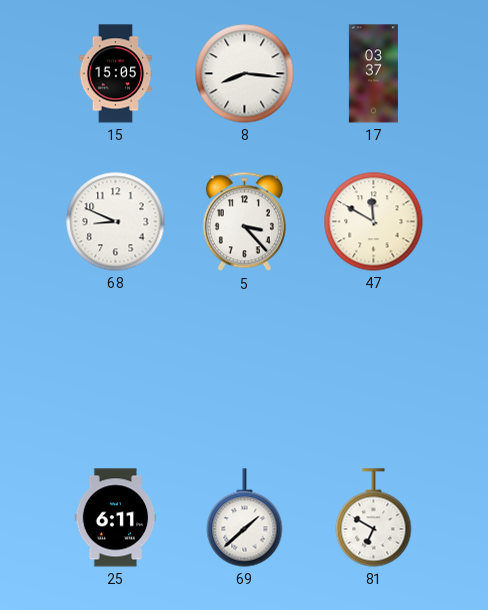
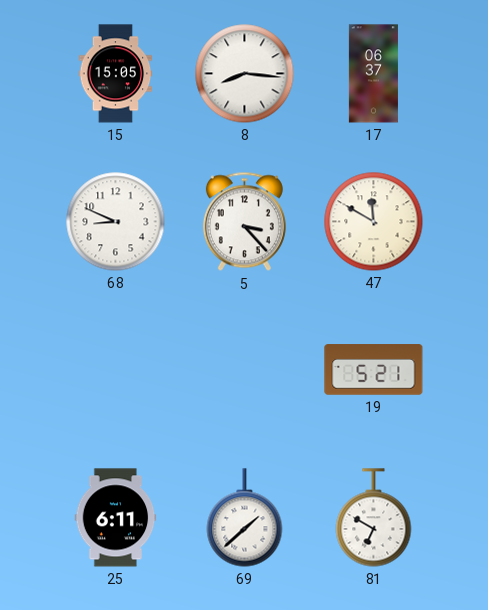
17: 03:37 -> 06:37
19: none -> 5:21
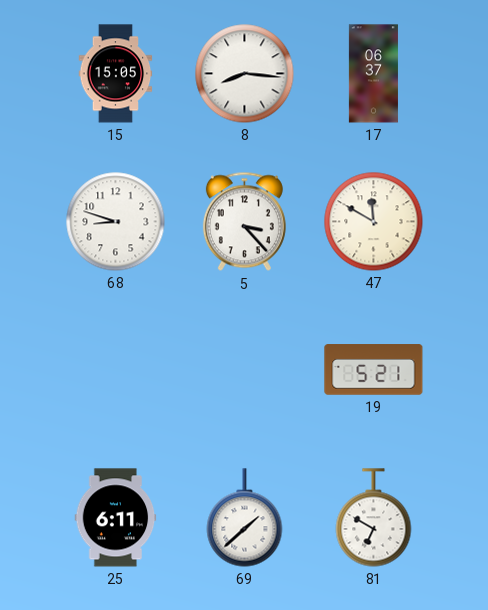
68: 8:49 -> 8:48
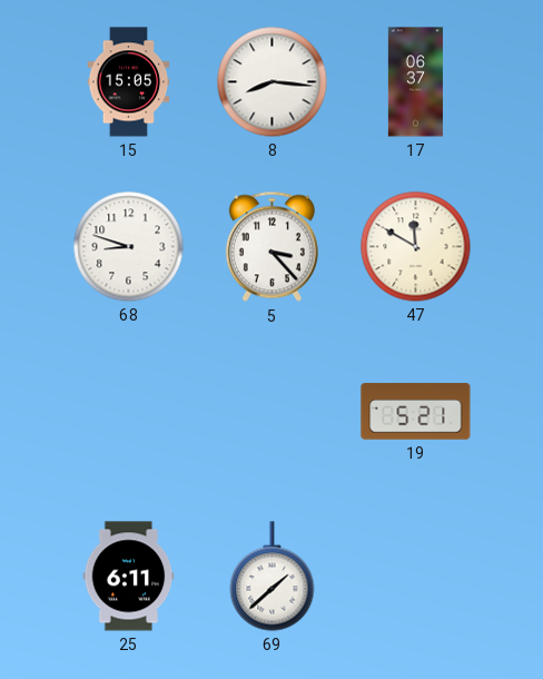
81: 6:50 -> none
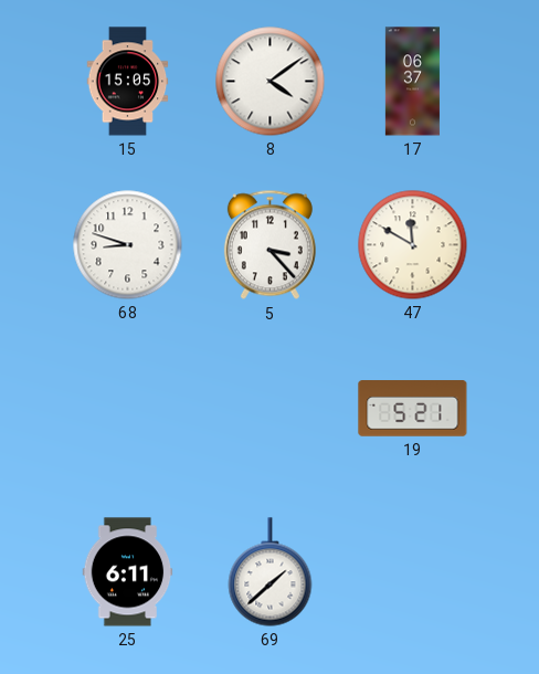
8: 8:16 -> 4:09
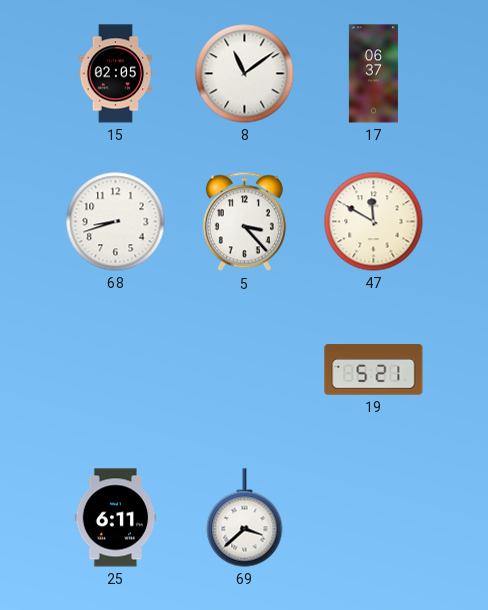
15: 15:05 -> 02:05
8: 4:09 -> 11:09
68: 8:48 -> 8:42
69: 1:38 -> 3:38
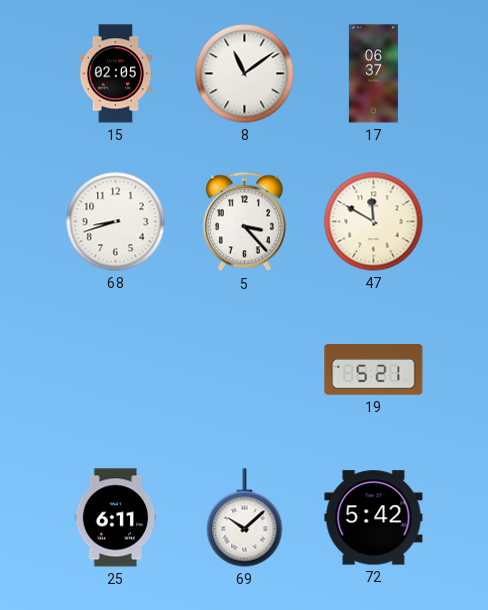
69: 3:38 -> 10:08
72: none -> 5:42
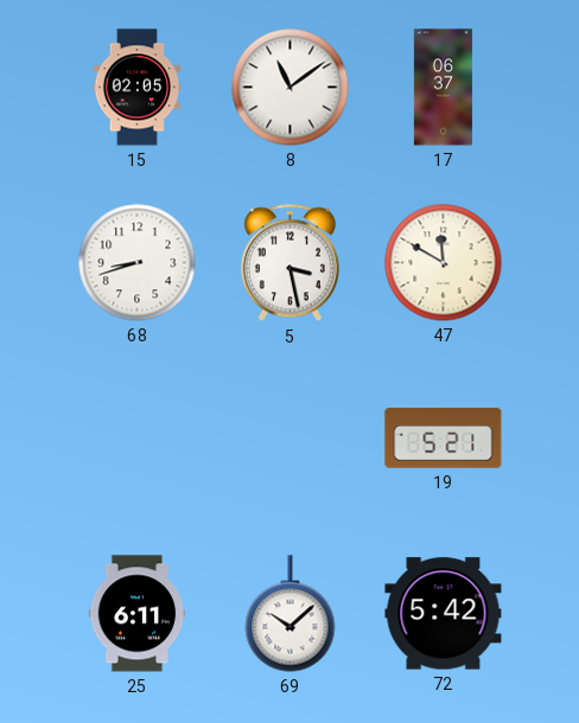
5: 3:23 -> 3:28
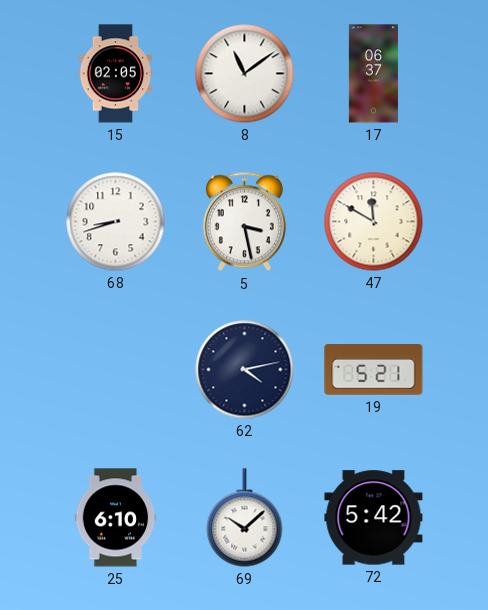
62: none -> 4:13
25: 6:11 -> 6:10
